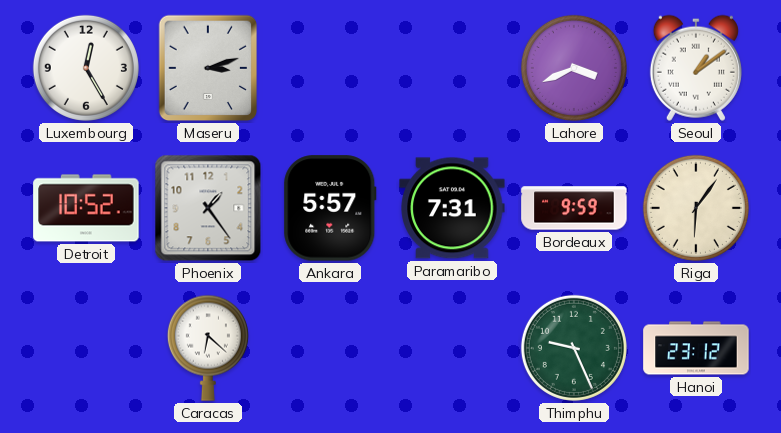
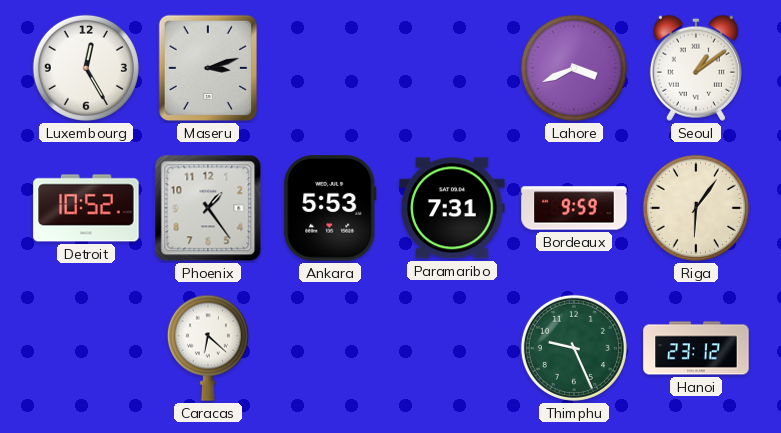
Ankara: 5:57 -> 5:53
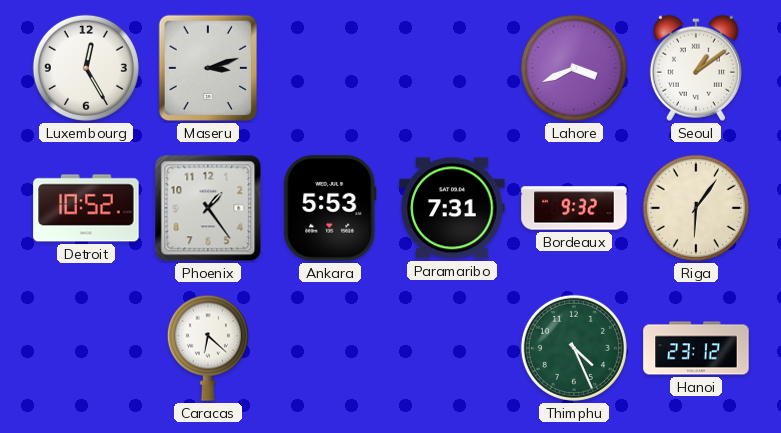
Bordeaux: 9:59 -> 9:32
Thimphu: 9:26 -> 4:26
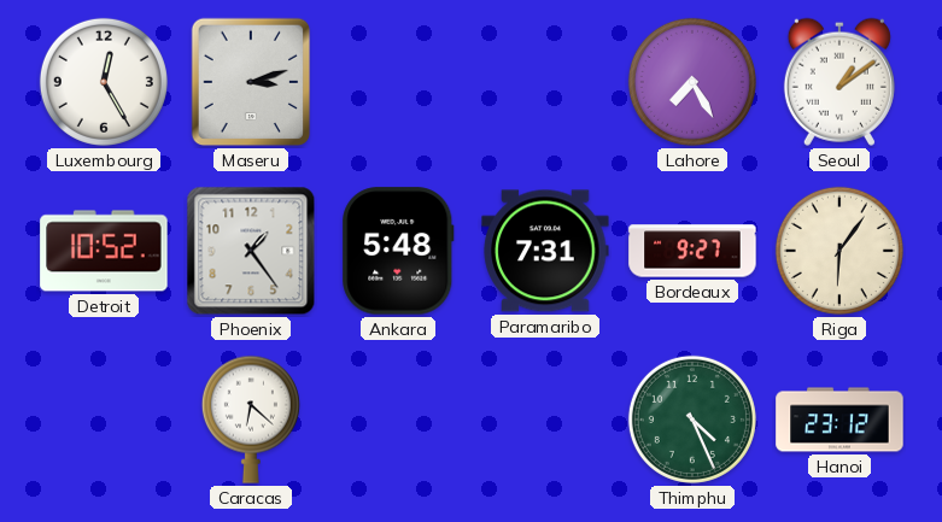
Lahore: 3:41 -> 7:25
Ankara: 5:53 -> 5:48
Bordeaux: 9:32 -> 9:27
